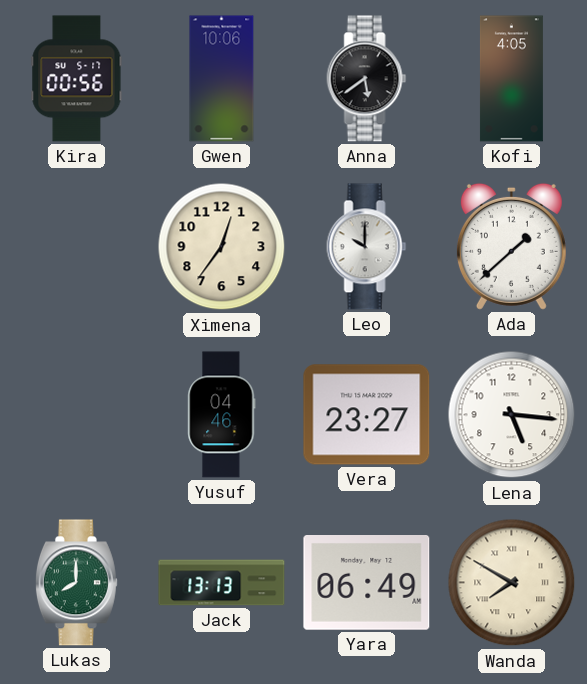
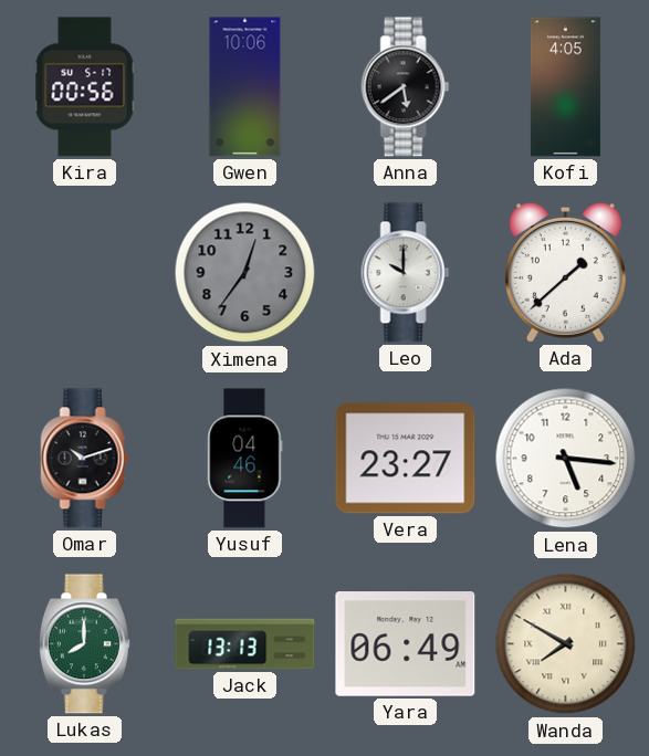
Ximena dial: cream -> grey
Omar: none -> 10:12
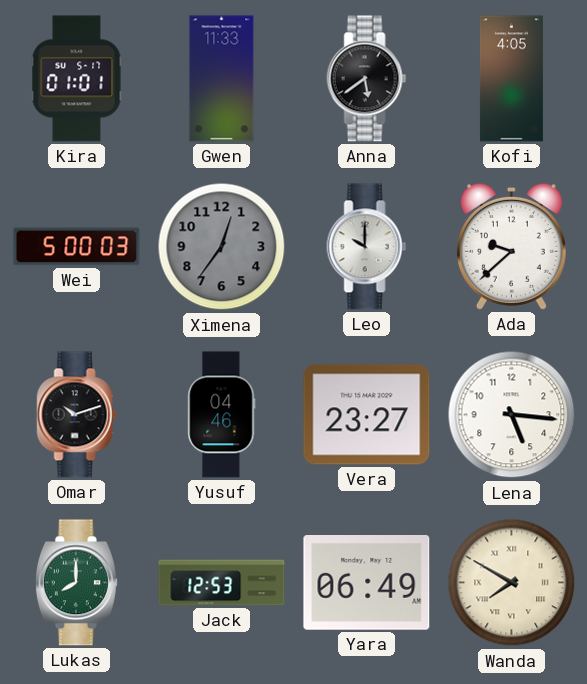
Kira: 00:56 -> 01:01
Gwen: 10:06 -> 11:33
Wei: none -> 5:00
Ada: 1:38 -> 9:38
Jack: 13:13 -> 12:53
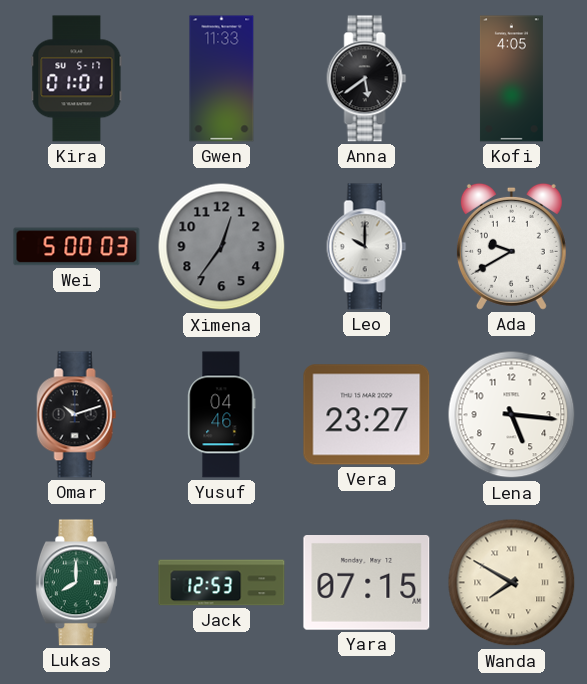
Ada: 9:38 -> 9:40
Yara: 06:49 -> 07:15
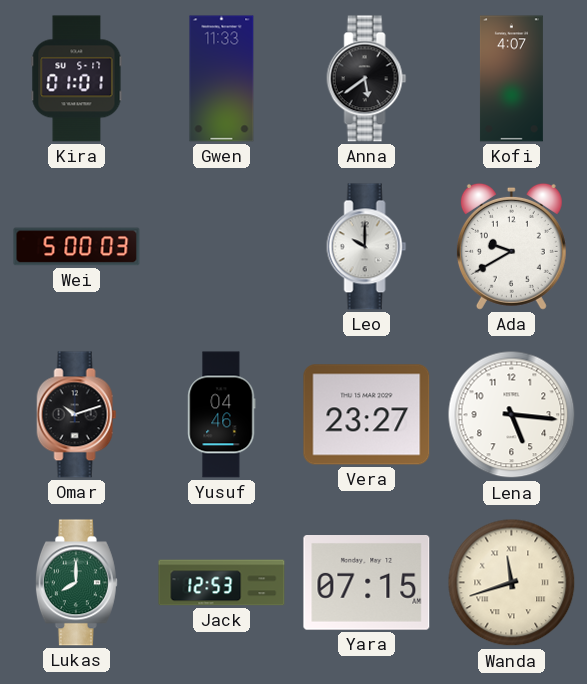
Kofi: 4:05 -> 4:07
Ximena: 12:36 -> none
Wanda: 7:50 -> 11:42
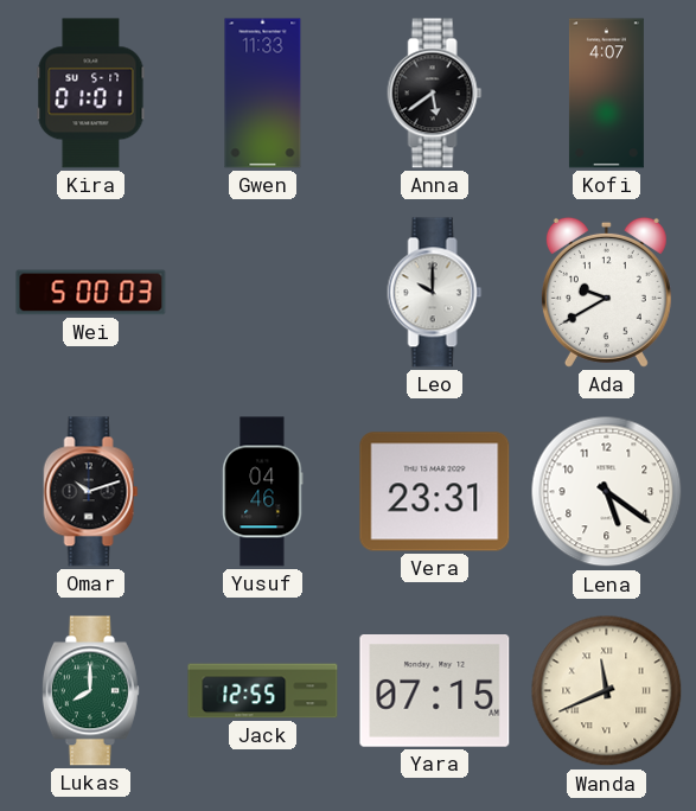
Vera: 23:27 -> 23:31
Lena: 5:16 -> 5:21
Jack: 12:53 -> 12:55
Wanda: 11:42 -> 11:41
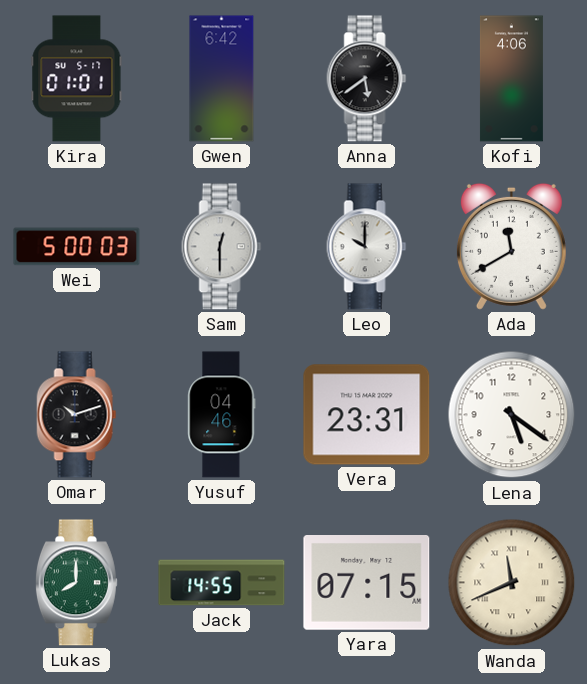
Gwen: 11:33 -> 6:42
Kofi: 4:07 -> 4:06
Sam: none -> 12:30
Ada: 9:40 -> 11:40
Jack: 12:55 -> 14:55
